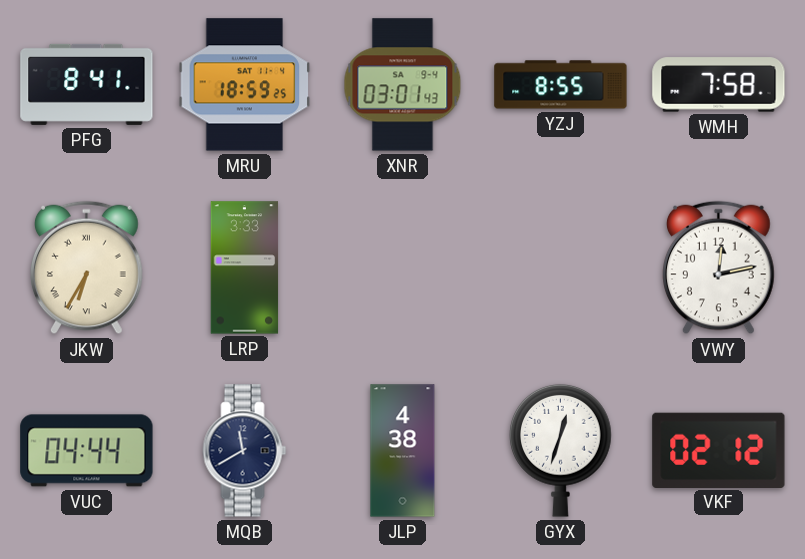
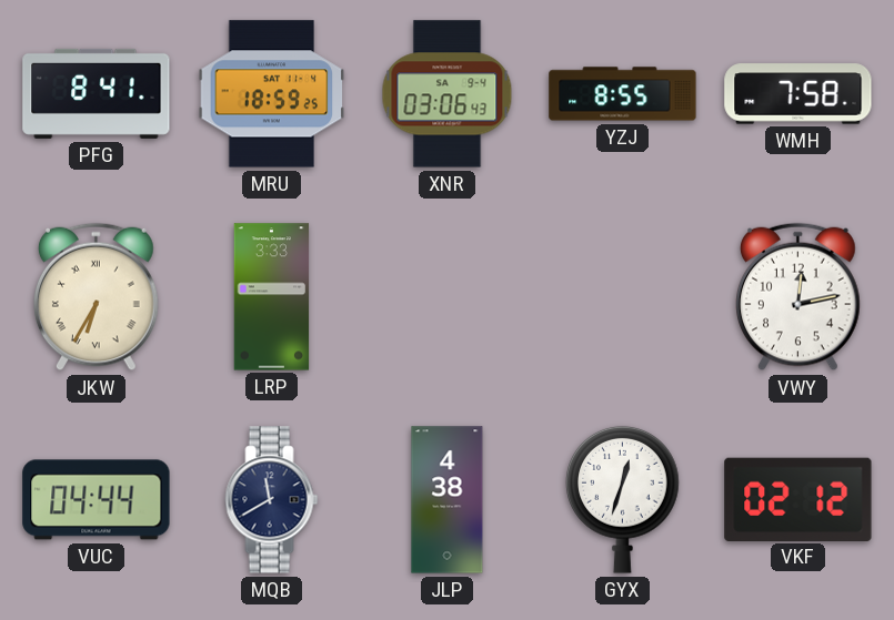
XNR: 03:01 -> 03:06
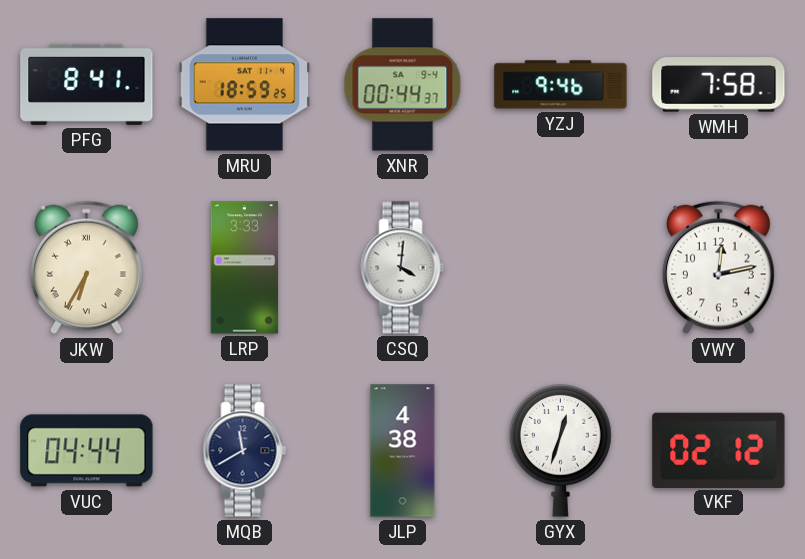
XNR: 03:06 -> 00:44
YZJ: 8:55 -> 9:46
CSQ: none -> 4:01
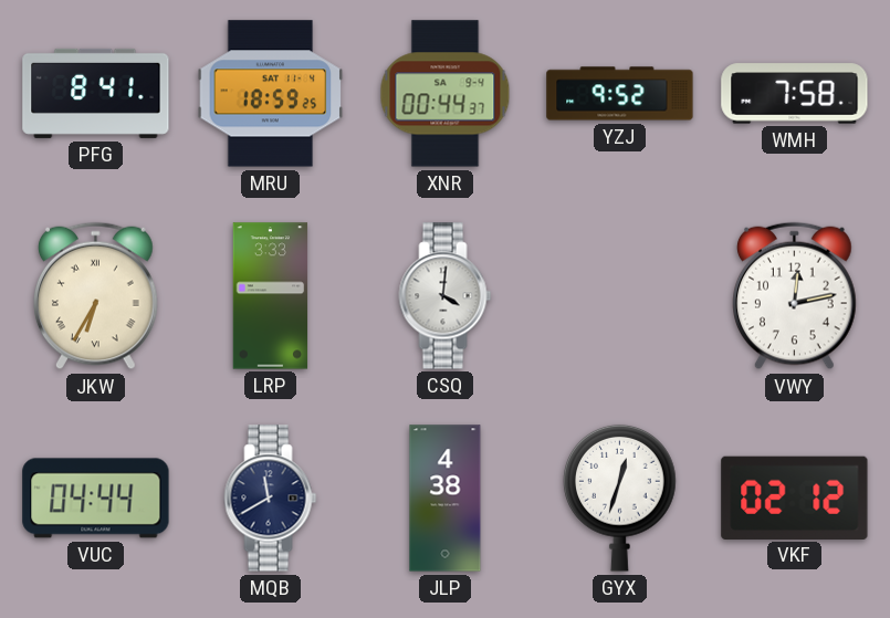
YZJ: 9:46 -> 9:52
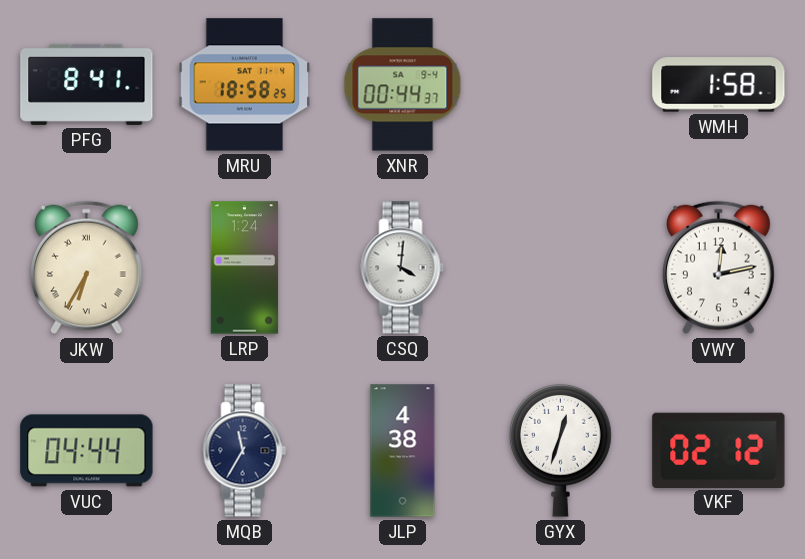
MRU: 18:59 -> 18:58
YZJ: 9:52 -> none
WMH: 7:58 -> 1:58
LRP: 3:33 -> 1:24
MQB: 11:40 -> 11:35
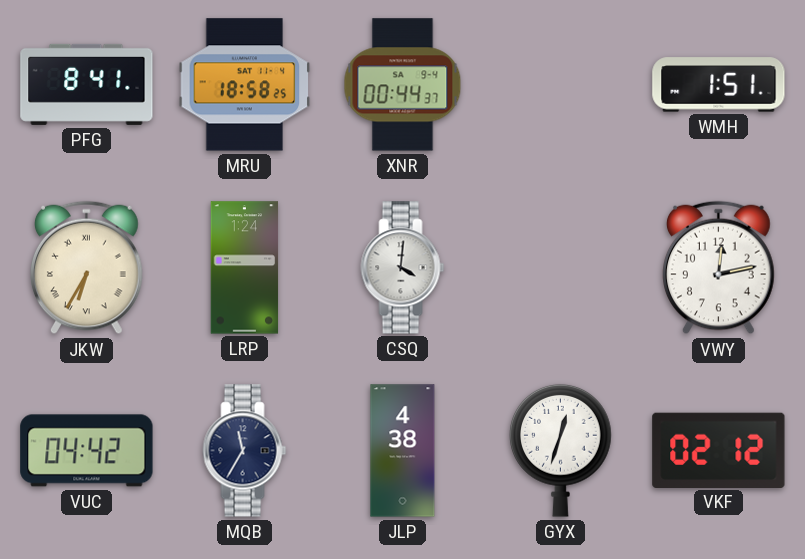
WMH: 1:58 -> 1:51
VUC: 04:44 -> 04:42
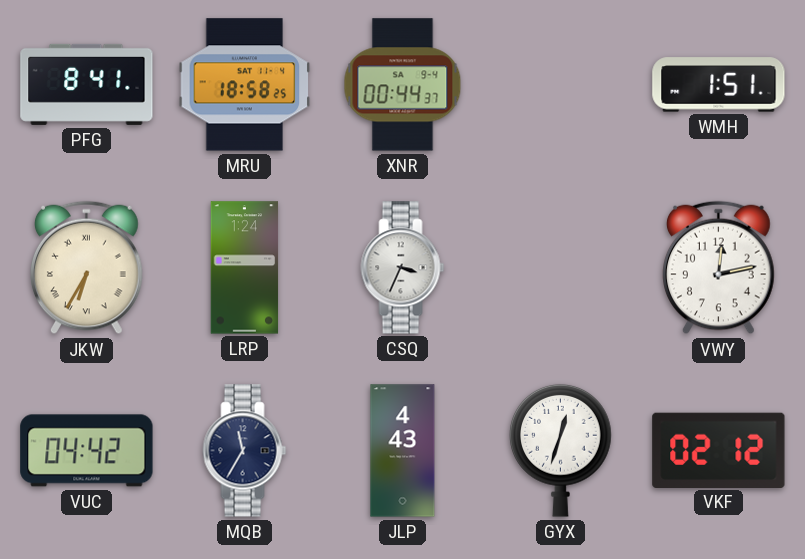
CSQ: 4:01 -> 3:34
JLP: 4:38 -> 4:43
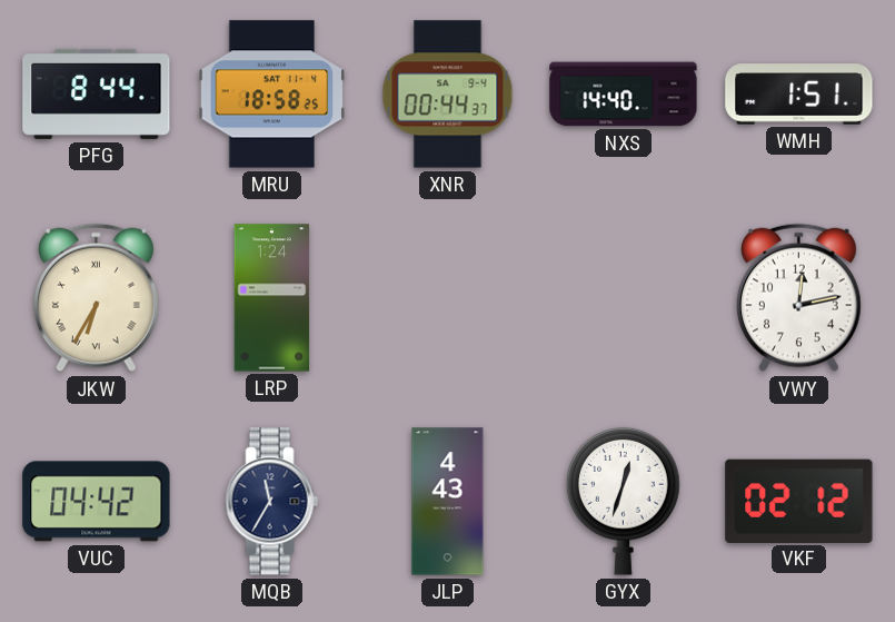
PFG: 8:41 -> 8:44
NXS: none -> 14:40
CSQ: 3:34 -> none
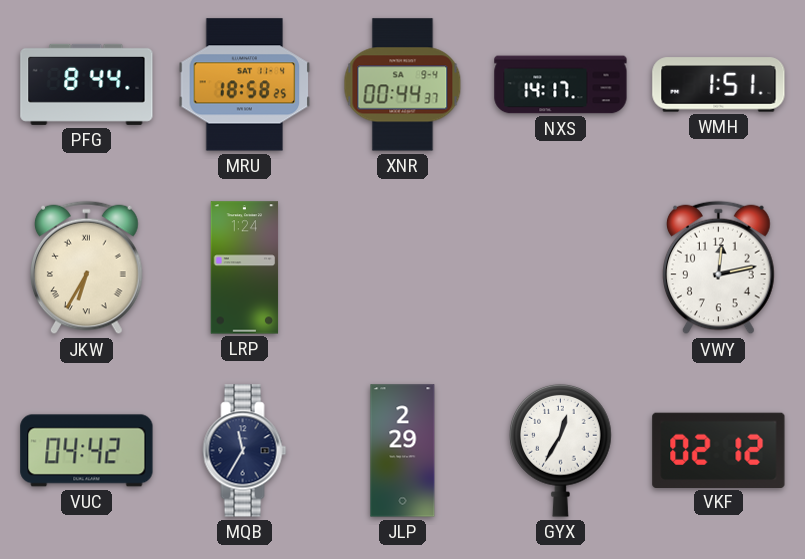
NXS: 14:40 -> 14:17
JLP: 4:43 -> 2:29
GYX: 12:33 -> 12:35
